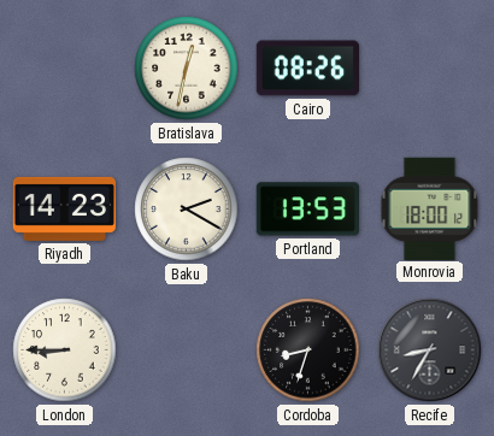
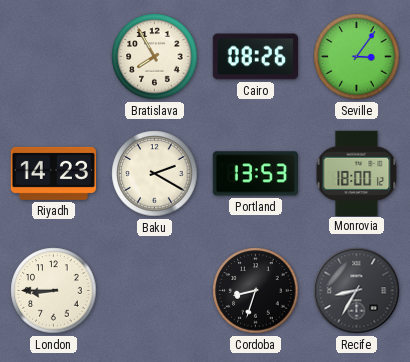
Bratislava: 12:32 -> 7:55
Seville: none -> 3:06
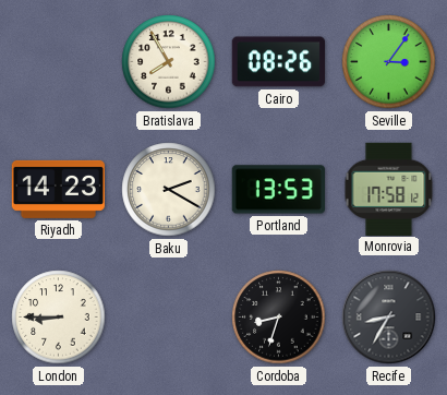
Monrovia: 18:00 -> 17:58
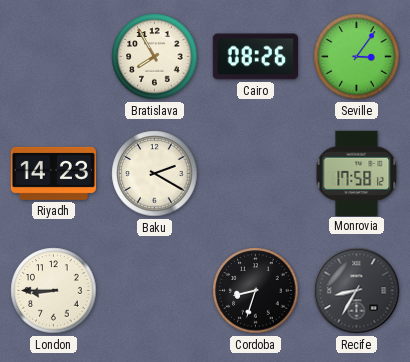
Portland: 13:53 -> none
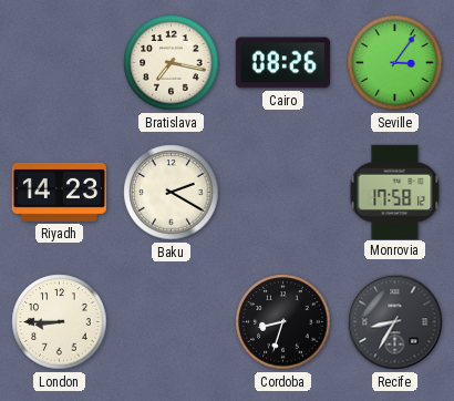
Bratislava: 7:55 -> 7:17
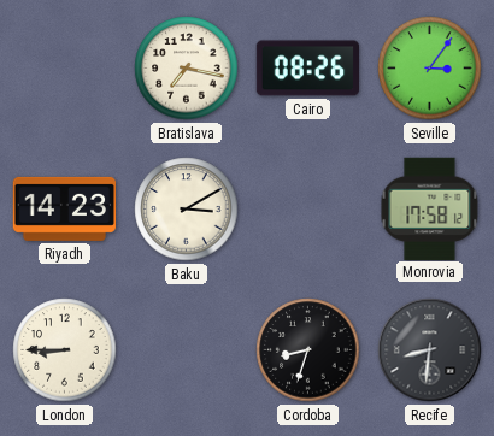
Baku: 2:20 -> 3:10
Recife: 8:35 -> 8:31
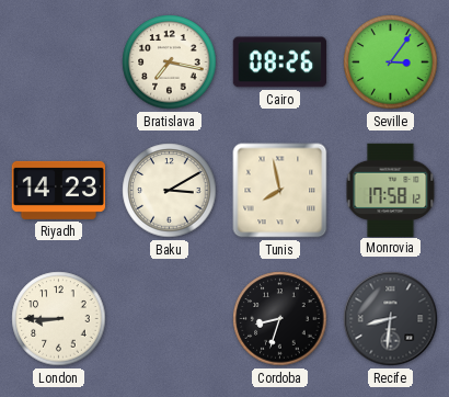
Tunis: none -> 7:58
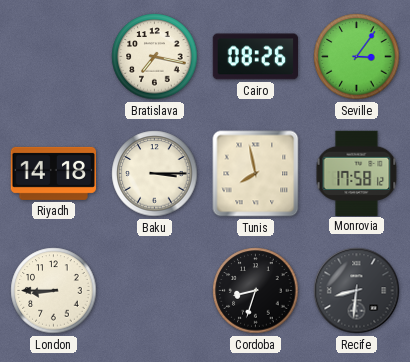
Riyadh: 14:23 -> 14:18
Baku: 3:10 -> 3:15
